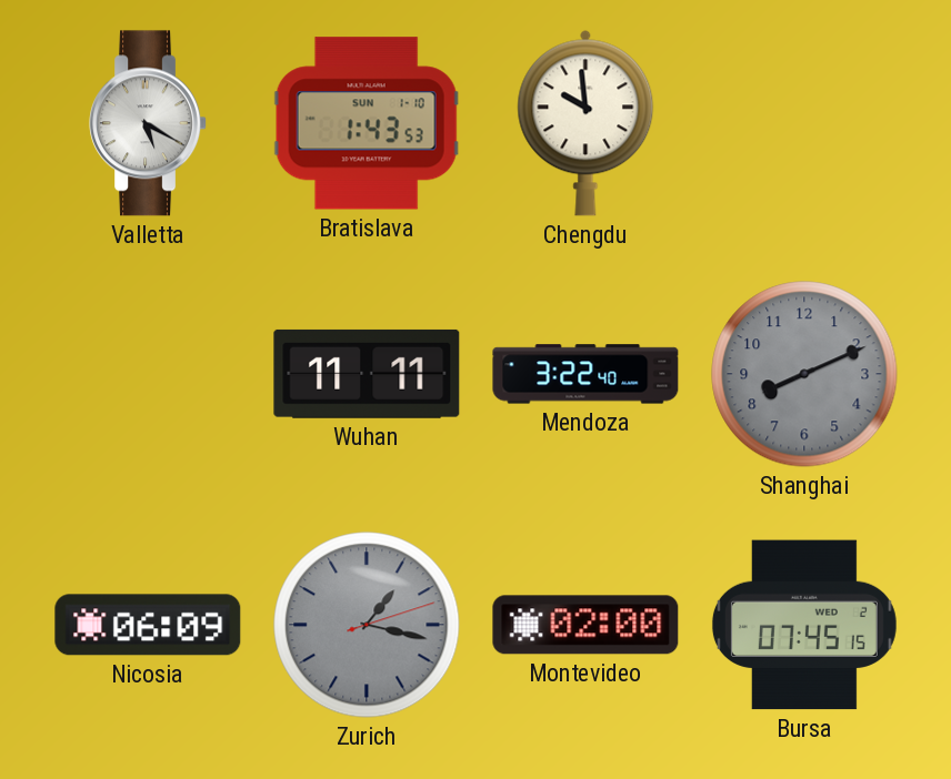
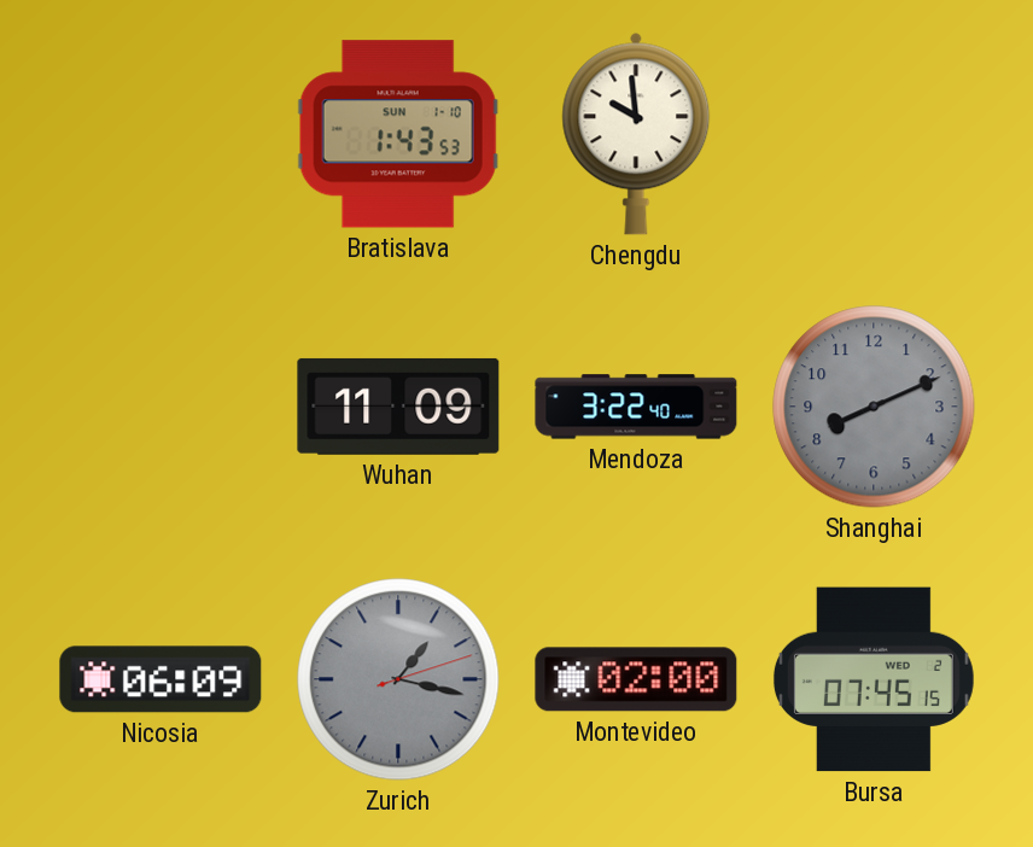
Valletta: 5:20 -> none
Wuhan: 11:11 -> 11:09
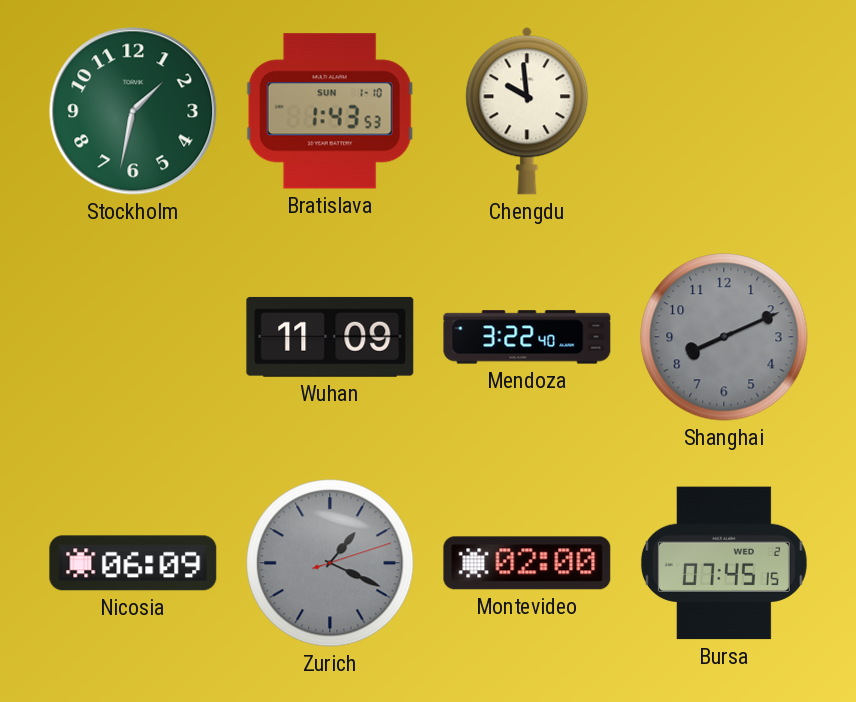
Stockholm: none -> 1:32
Zurich: 1:17 -> 1:19
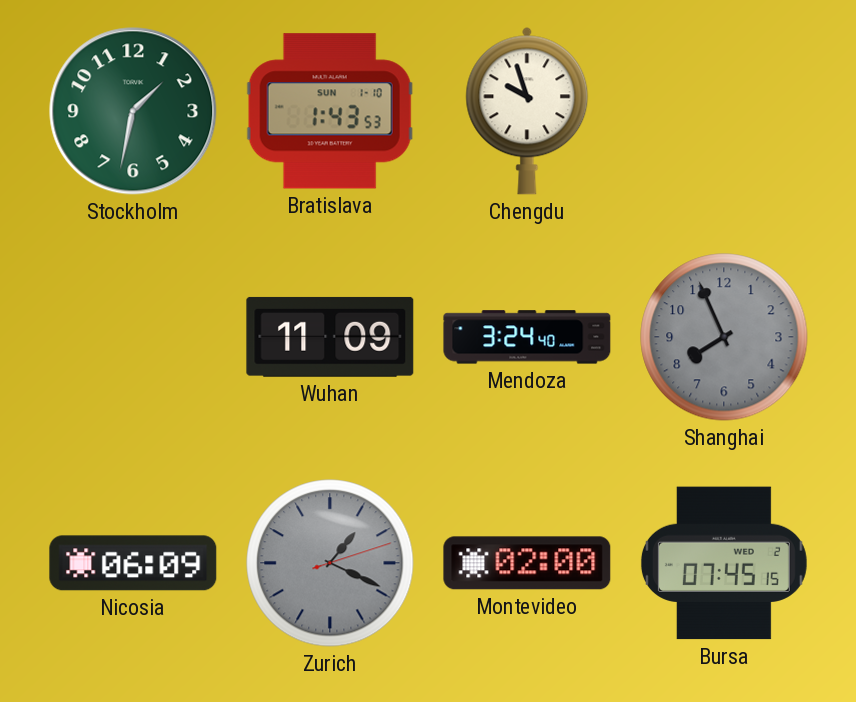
Chengdu: 9:59 -> 9:57
Mendoza: 3:22 -> 3:24
Shanghai: 8:11 -> 7:56
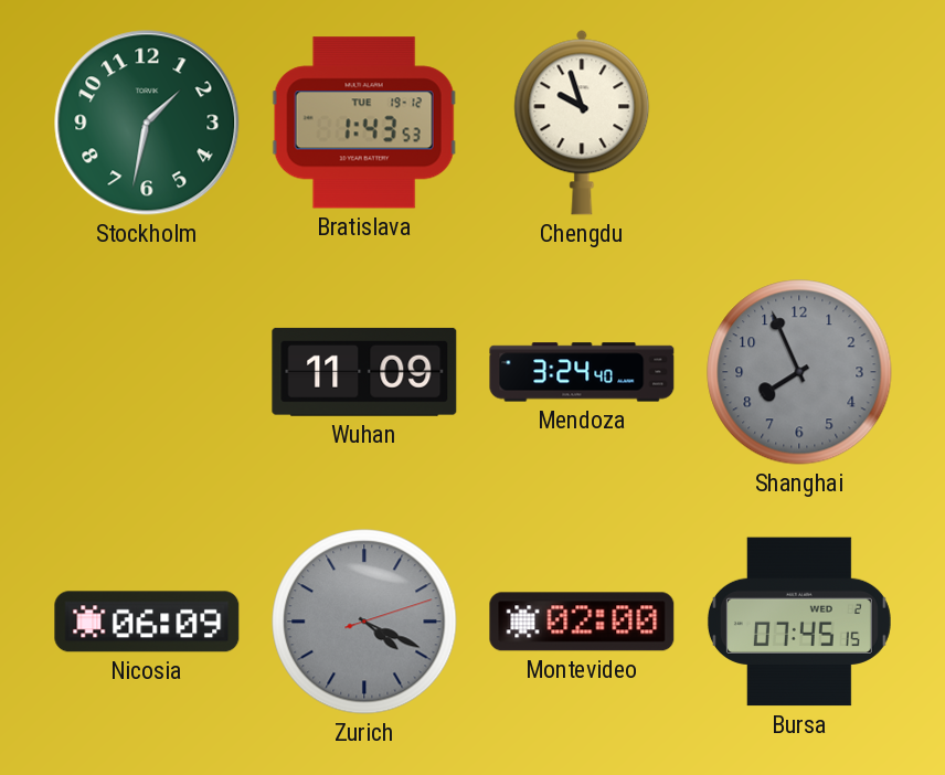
Bratislava date: SUN 1-10 -> TUE 19-12
Zurich: 1:19 -> 4:19
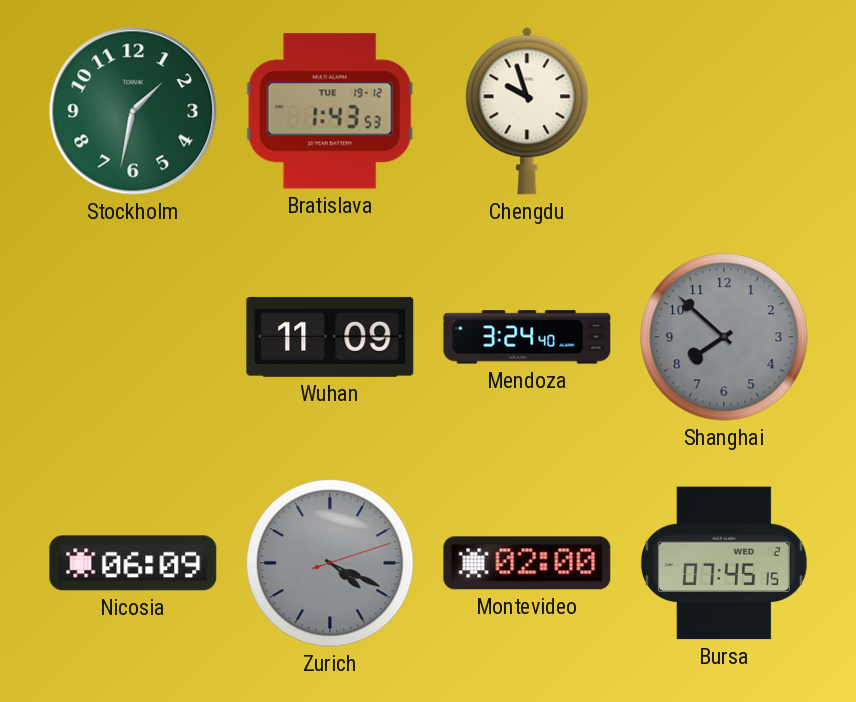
Shanghai: 7:56 -> 7:52
